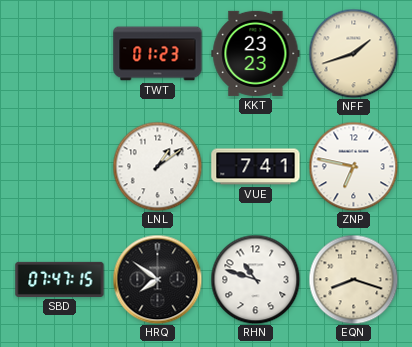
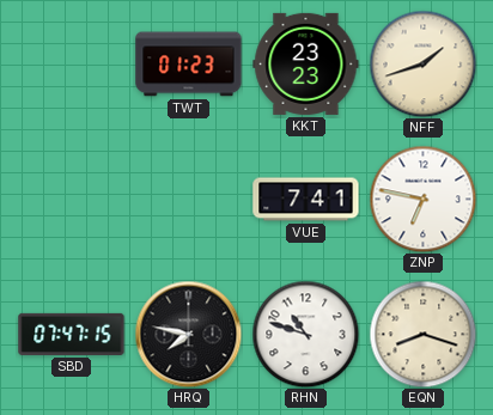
LNL: 1:09 -> none
HRQ: 7:51 -> 7:47
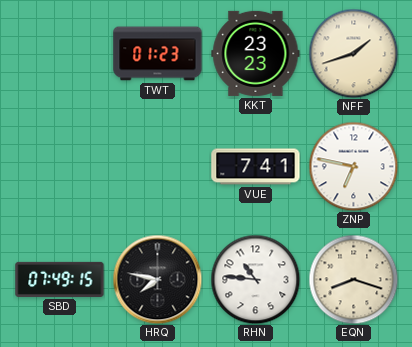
SBD: 07:47 -> 07:49
RHN: 10:48 -> 10:46
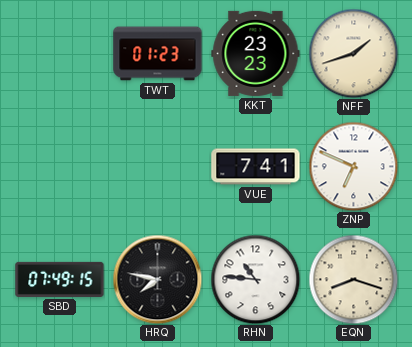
ZNP: 6:47 -> 6:49
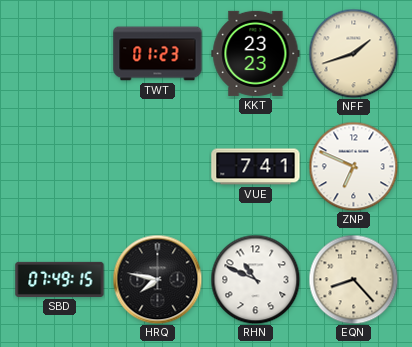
RHN: 10:46 -> 10:49
EQN: 8:18 -> 8:23
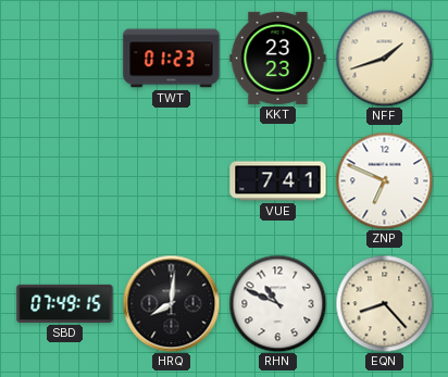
HRQ: 7:47 -> 8:01
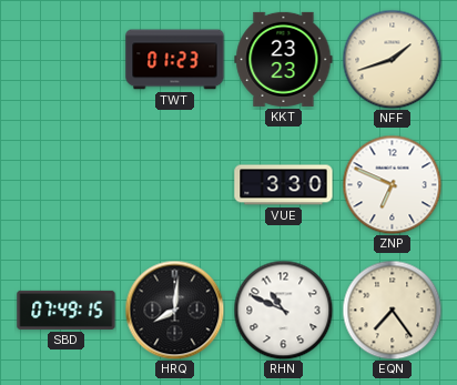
VUE: 7:41 -> 3:30
EQN: 8:23 -> 7:24
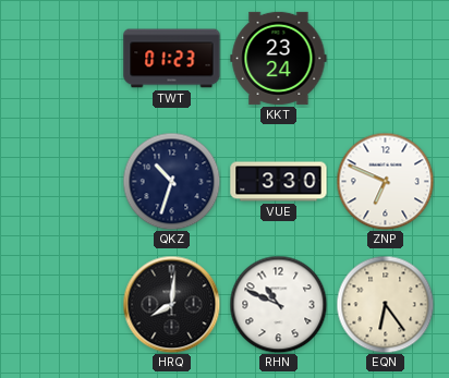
KKT: 23:23 -> 23:24
NFF: 1:42 -> none
QKZ: none -> 10:33
SBD: 07:49 -> none
EQN: 7:24 -> 6:24
